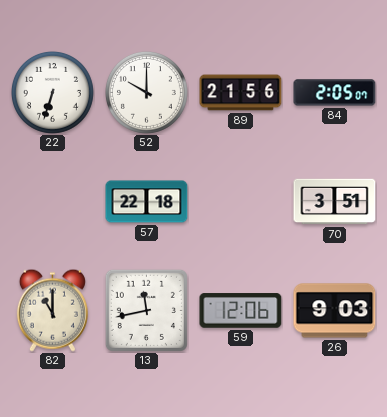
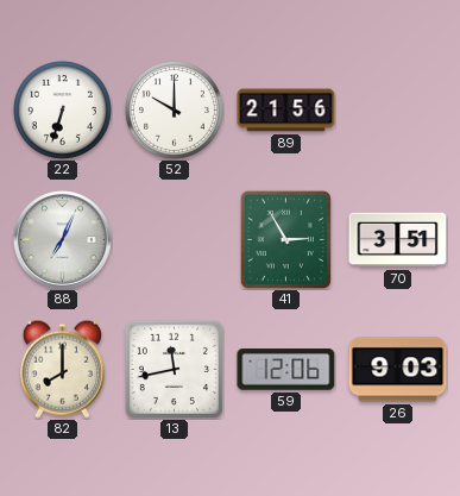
84: 2:05 -> none
88: none -> 7:04
57: 22:18 -> none
41: none -> 2:55
82: 11:00 -> 8:00
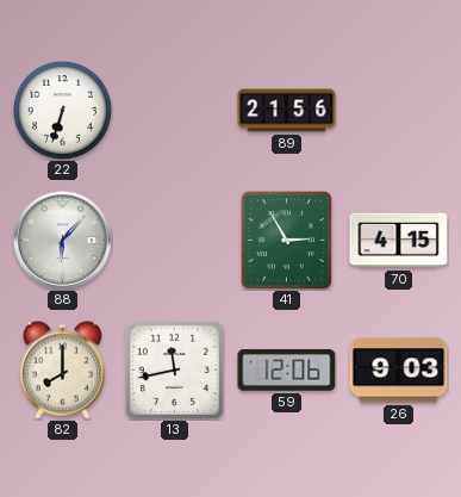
52: 10:00 -> none
88: 7:04 -> 6:07
70: 3:51 -> 4:15
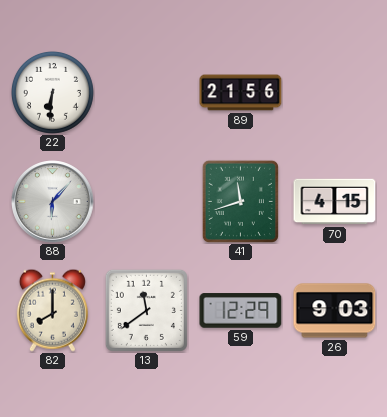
22: 6:33 -> 6:31
41: 2:55 -> 11:42
13: 11:43 -> 11:39
59: 12:06 -> 12:29
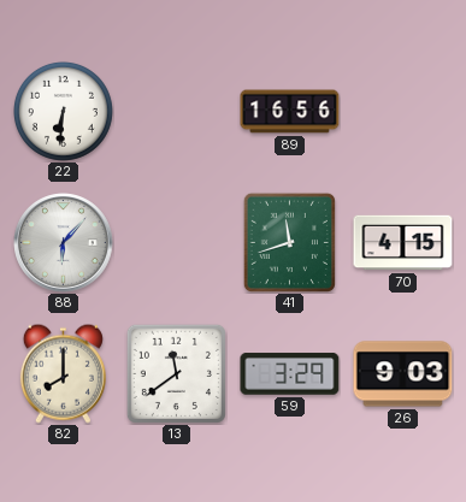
89: 21:56 -> 16:56
59: 12:29 -> 3:29
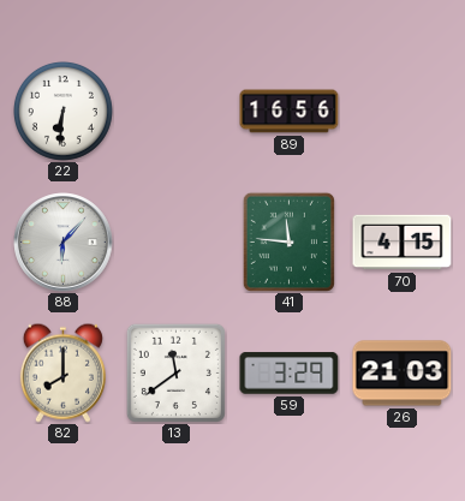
41: 11:42 -> 11:46
26: 9:03 -> 21:03
